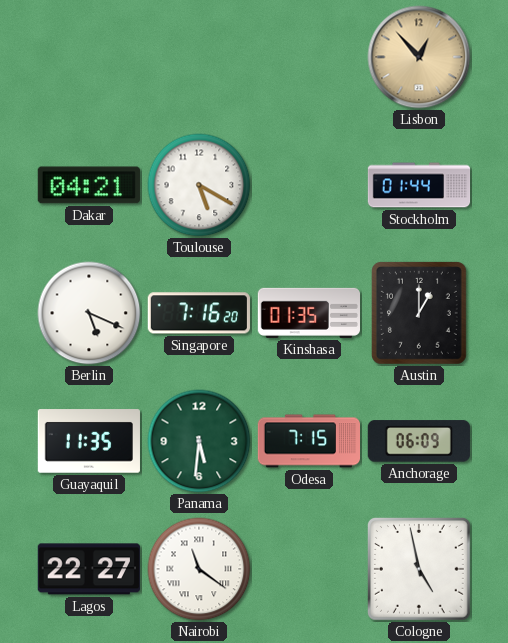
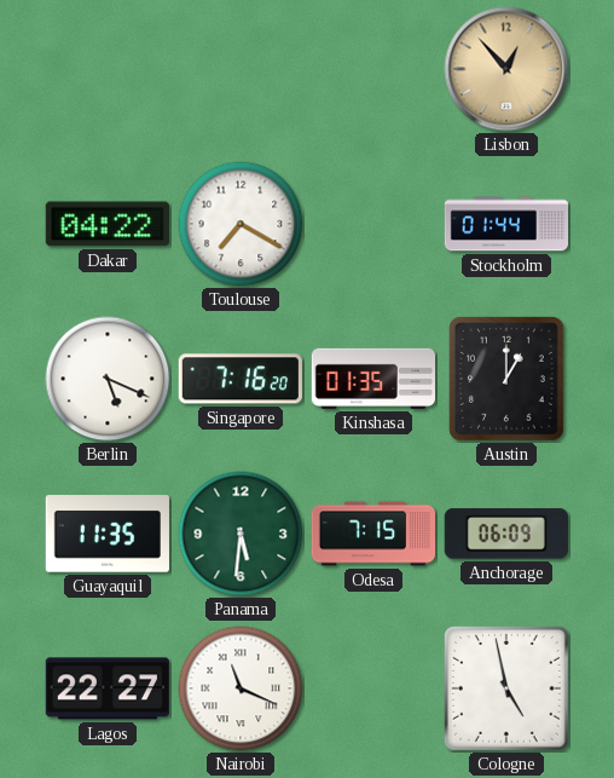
Dakar: 04:21 -> 04:22
Toulouse: 5:20 -> 7:20
Nairobi: 11:21 -> 11:19
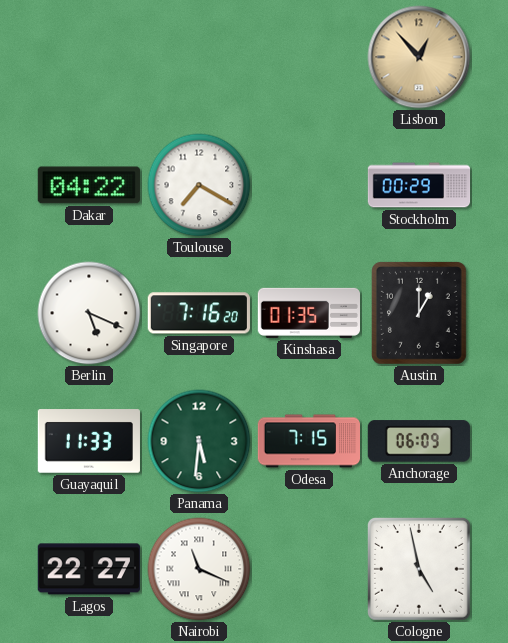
Stockholm: 01:44 -> 00:29
Guayaquil: 11:35 -> 11:33
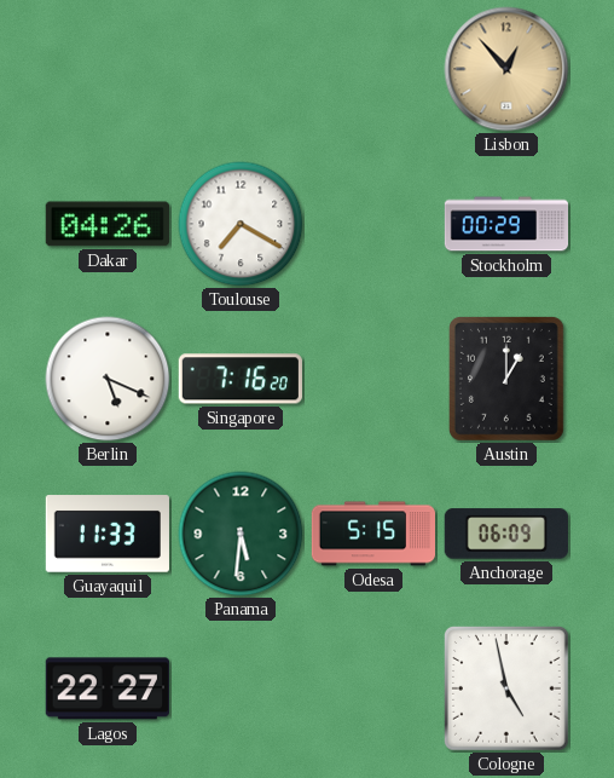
Dakar: 04:22 -> 04:26
Kinshasa: 01:35 -> none
Odesa: 7:15 -> 5:15
Nairobi: 11:19 -> none
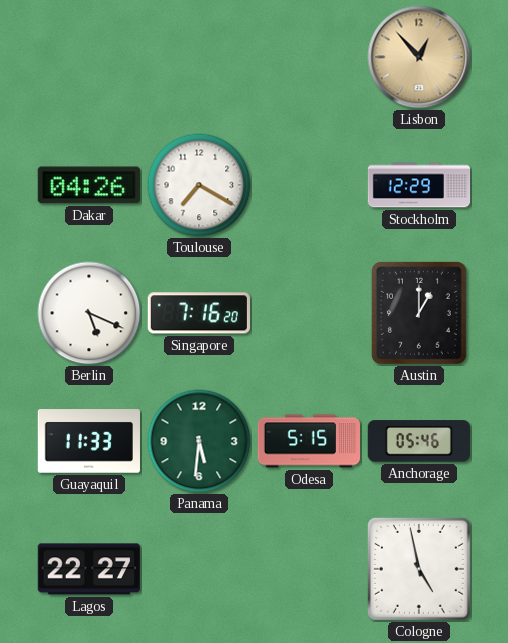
Stockholm: 00:29 -> 12:29
Anchorage: 06:09 -> 05:46
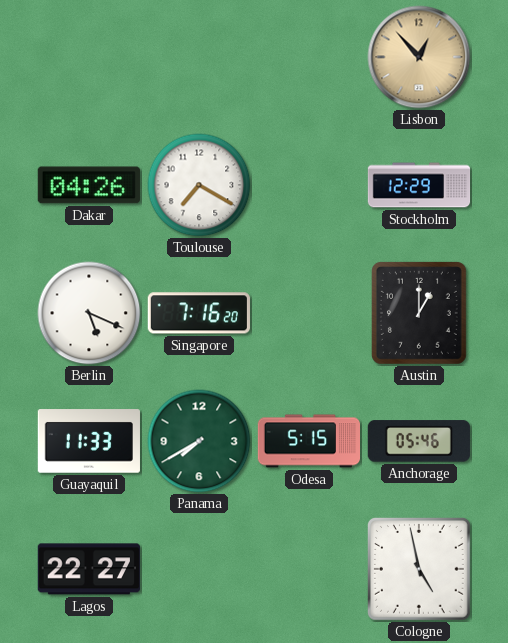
Panama: 5:31 -> 7:40
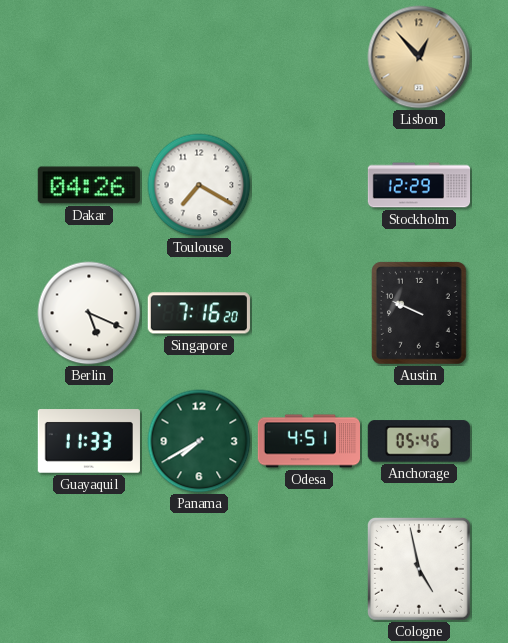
Austin: 1:00 -> 9:49
Odesa: 5:15 -> 4:51
Lagos: 22:27 -> none
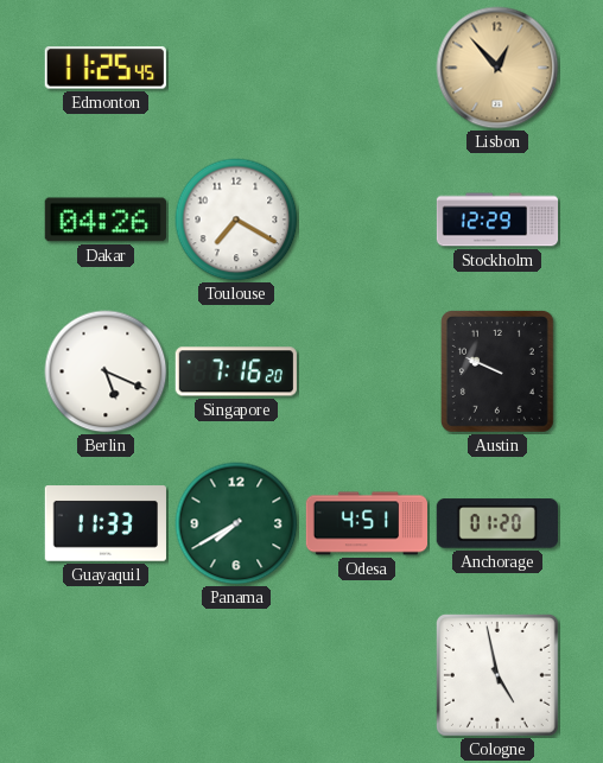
Edmonton: none -> 11:25
Anchorage: 05:46 -> 01:20
